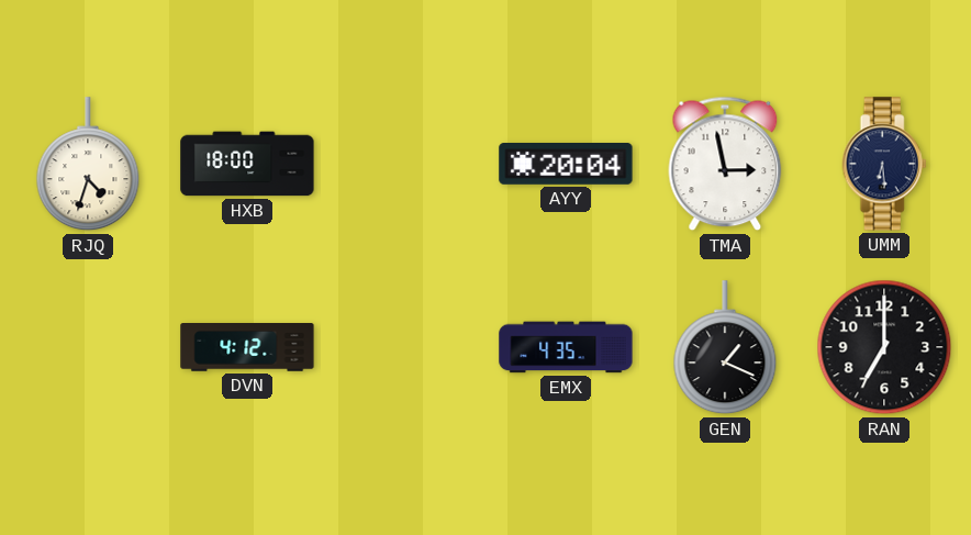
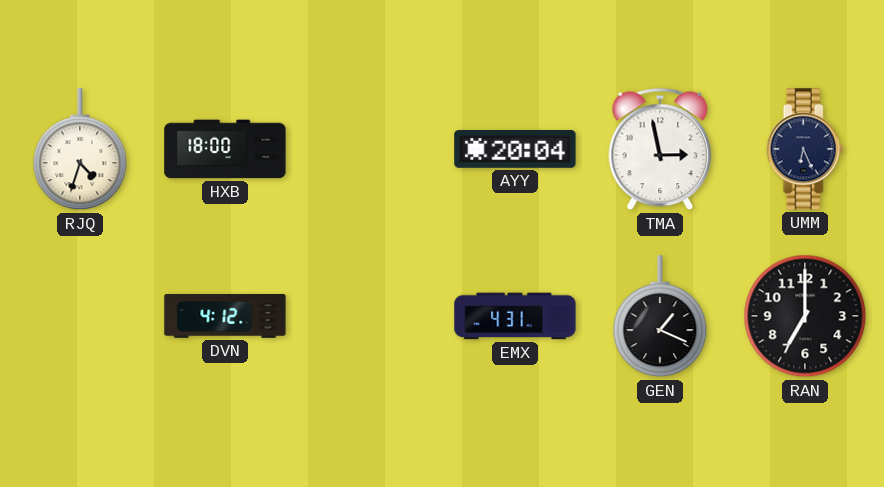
UMM: 6:29 -> 6:26
EMX: 4:35 -> 4:31
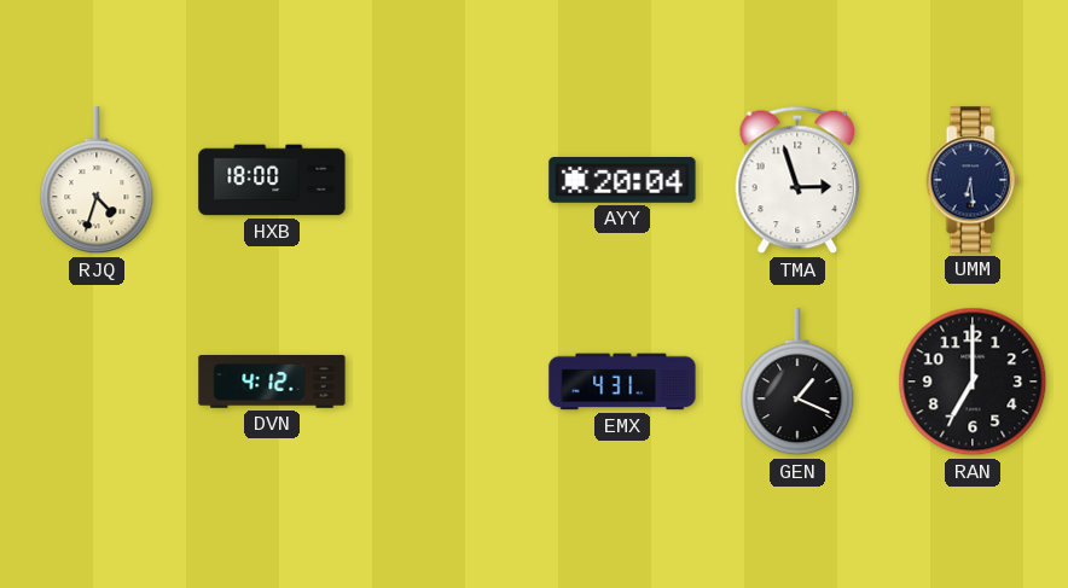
TMA: 2:58 -> 2:57
UMM: 6:26 -> 6:29
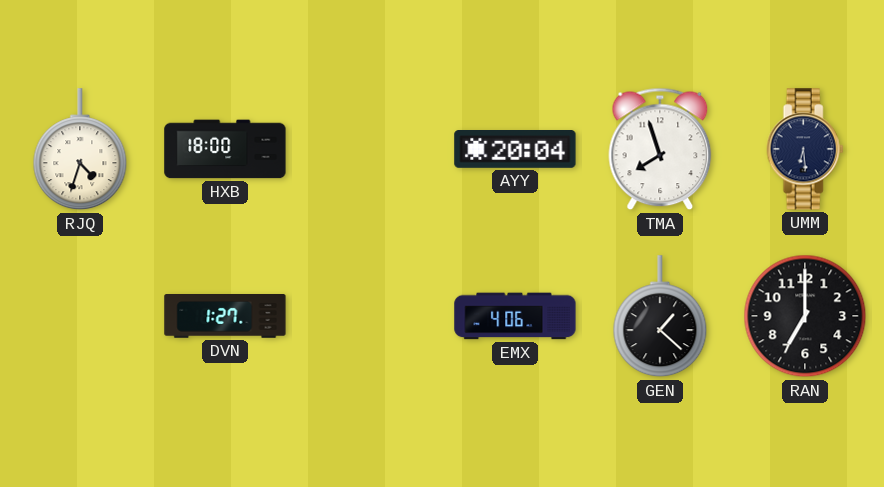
TMA: 2:57 -> 7:57
DVN: 4:12 -> 1:27
EMX: 4:31 -> 4:06
GEN: 1:19 -> 1:22
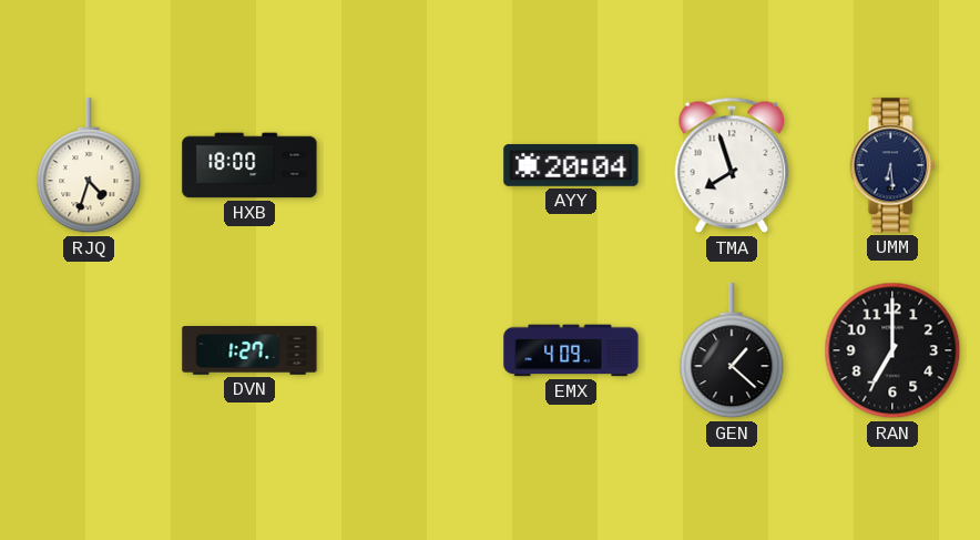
EMX: 4:06 -> 4:09
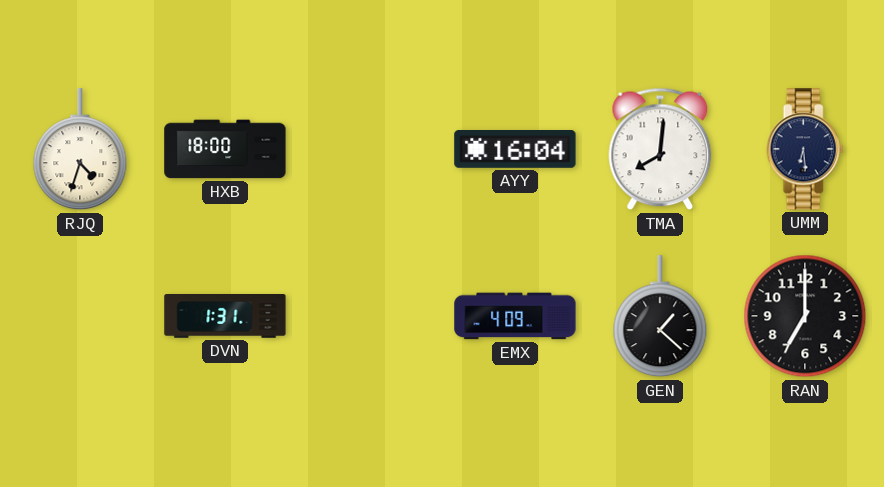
AYY: 20:04 -> 16:04
TMA: 7:57 -> 8:01
DVN: 1:27 -> 1:31
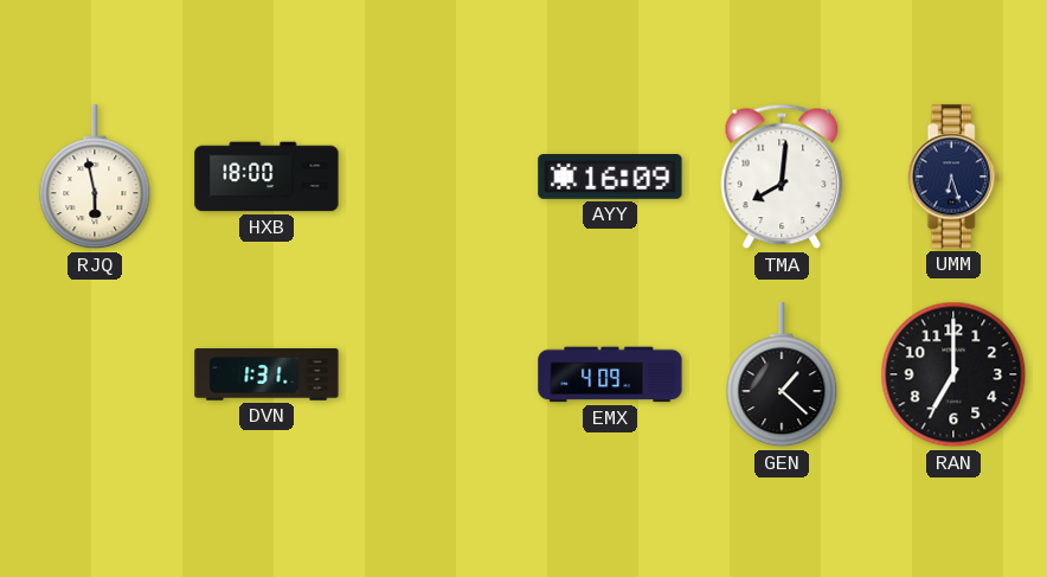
RJQ: 4:33 -> 5:58
AYY: 16:04 -> 16:09
UMM: 6:29 -> 6:27
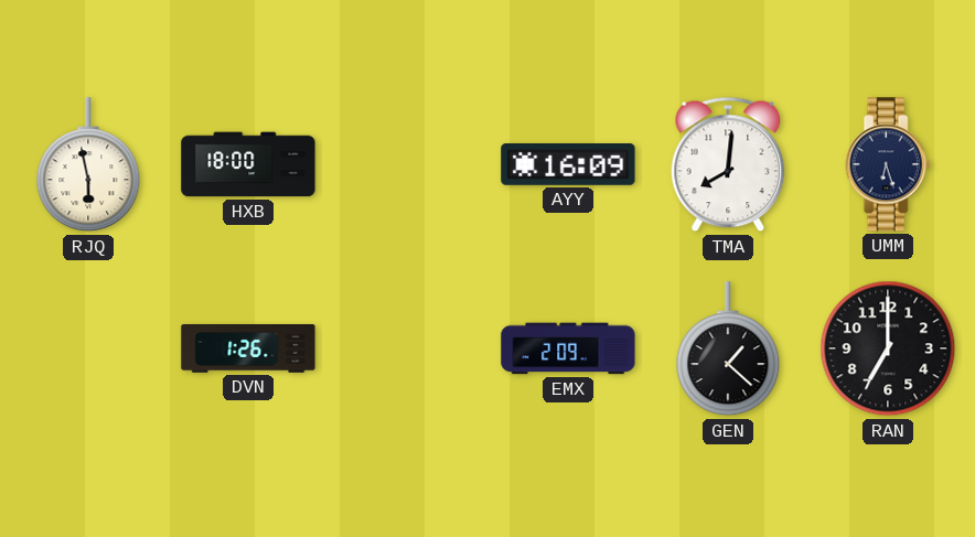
DVN: 1:31 -> 1:26
EMX: 4:09 -> 2:09
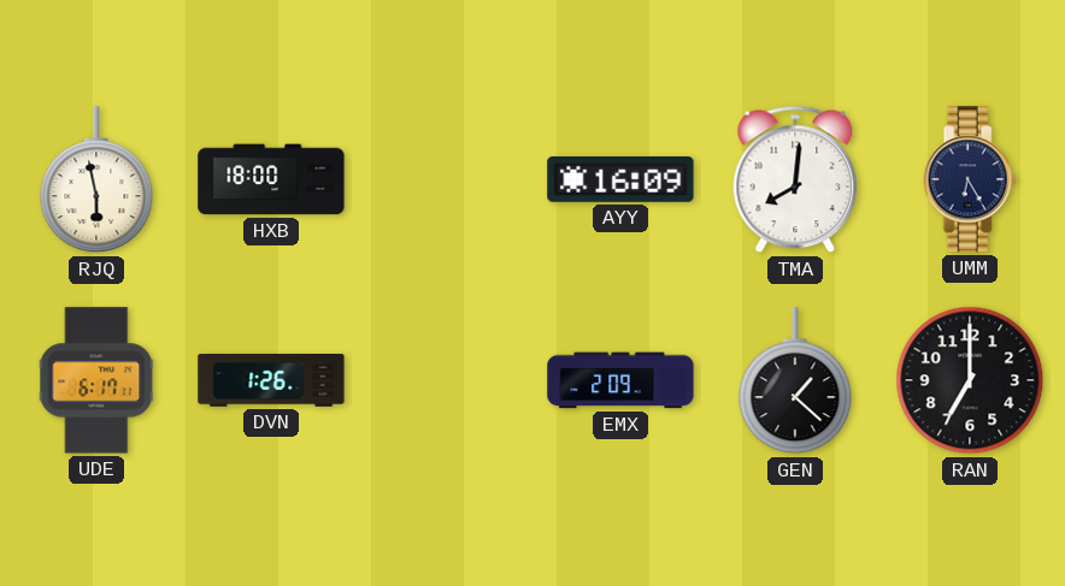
UMM: 6:27 -> 6:25
UDE: none -> 6:17
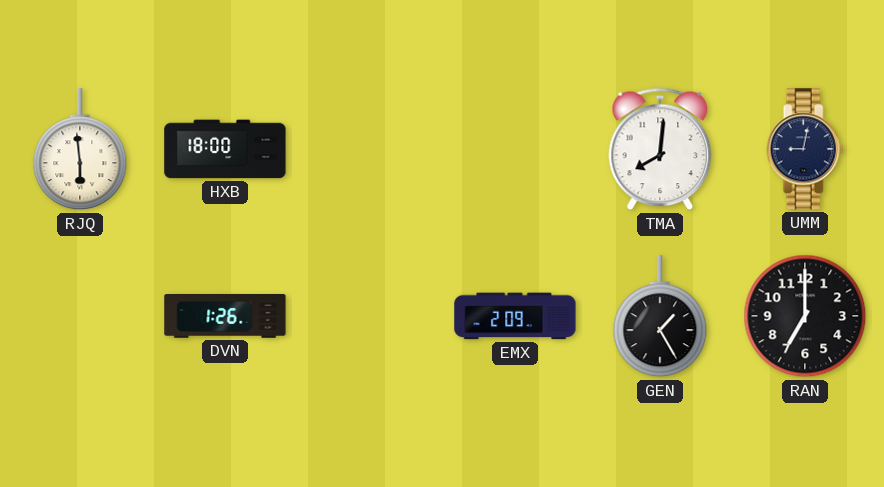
RJQ: 5:58 -> 5:59
AYY: 16:09 -> none
UMM: 6:25 -> 9:02
UDE: 6:17 -> none
GEN: 1:22 -> 1:25
